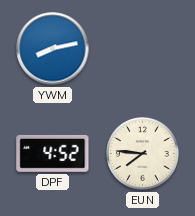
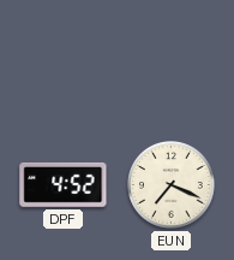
YWM: 8:13 -> none
EUN: 7:46 -> 7:19
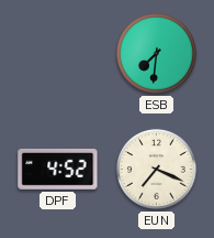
ESB: none -> 7:31
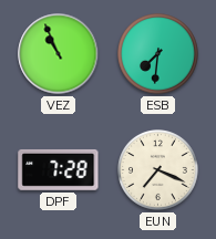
VEZ: none -> 10:56
DPF: 4:52 -> 7:28
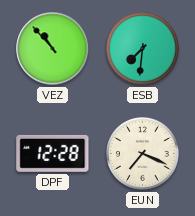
VEZ: 10:56 -> 10:53
DPF: 7:28 -> 12:28
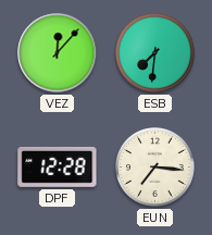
VEZ: 10:53 -> 12:07
EUN: 7:19 -> 7:16
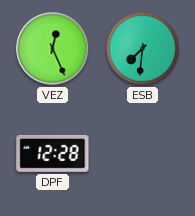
VEZ: 12:07 -> 12:26
EUN: 7:16 -> none
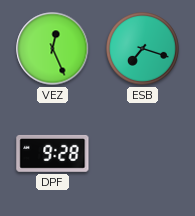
ESB: 7:31 -> 7:18
DPF: 12:28 -> 9:28
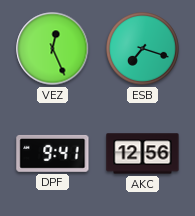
DPF: 9:28 -> 9:41
AKC: none -> 12:56
